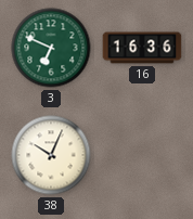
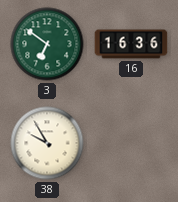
3: 6:49 -> 6:51
38: 10:04 -> 9:55
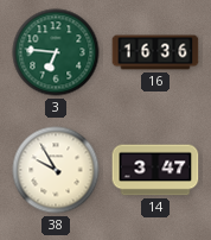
3: 6:51 -> 6:46
14: none -> 3:47
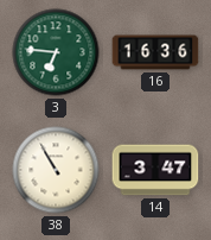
38: 9:55 -> 10:55
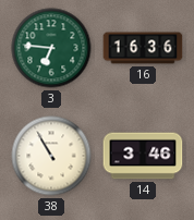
14: 3:47 -> 3:46
